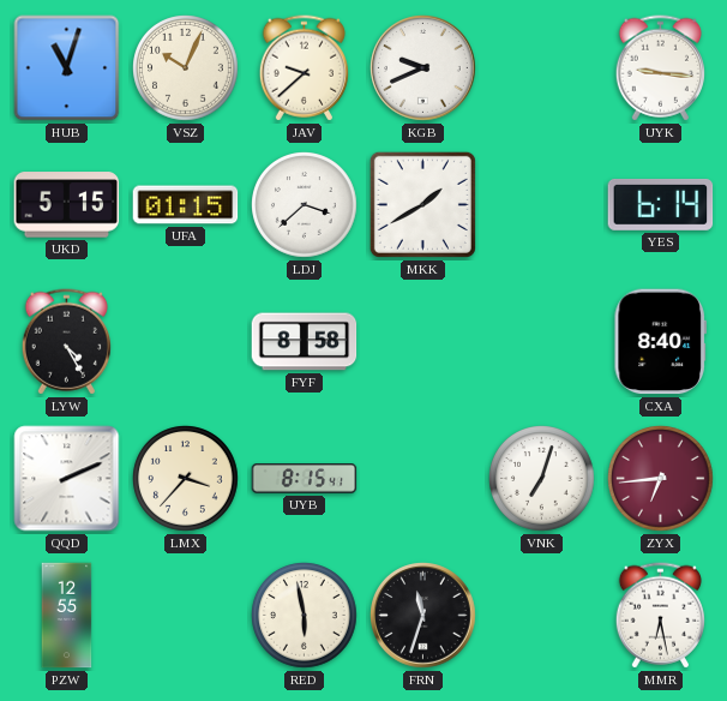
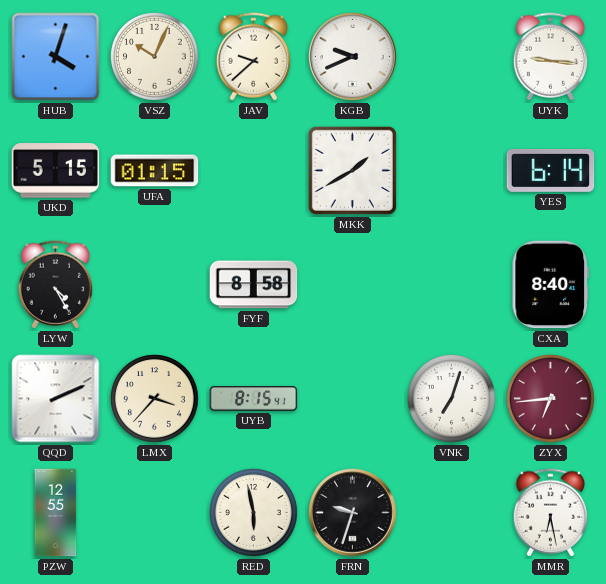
HUB: 11:03 -> 4:03
LDJ: 3:38 -> none
FRN: 11:33 -> 9:33
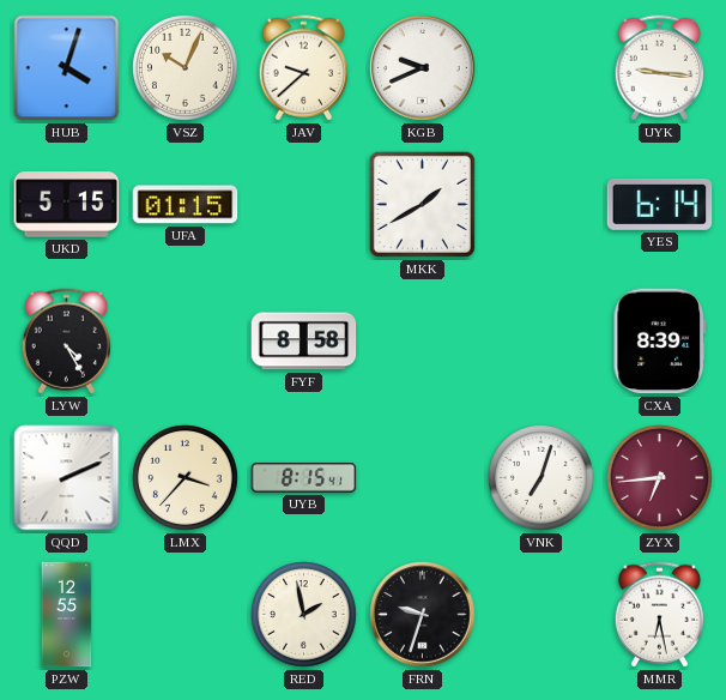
CXA: 8:40 -> 8:39
RED: 5:58 -> 1:58
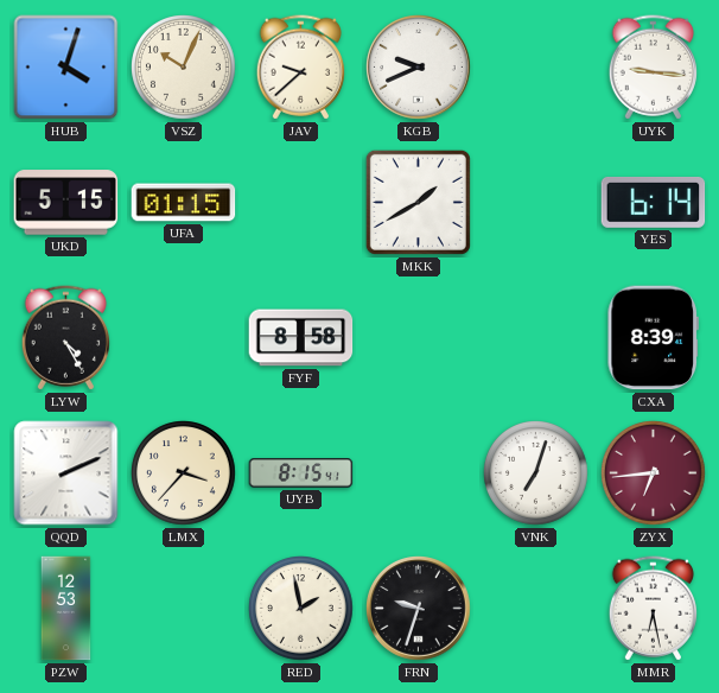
PZW: 12:55 -> 12:53
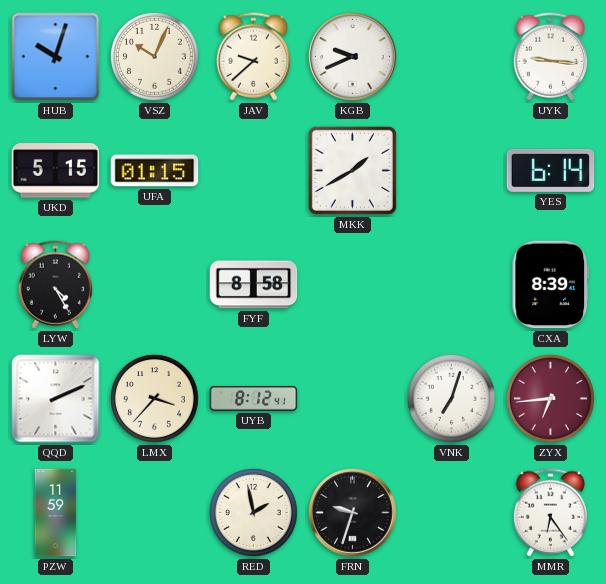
HUB: 4:03 -> 10:03
UYB: 8:15 -> 8:12
PZW: 12:53 -> 11:59
MMR: 6:28 -> 6:24
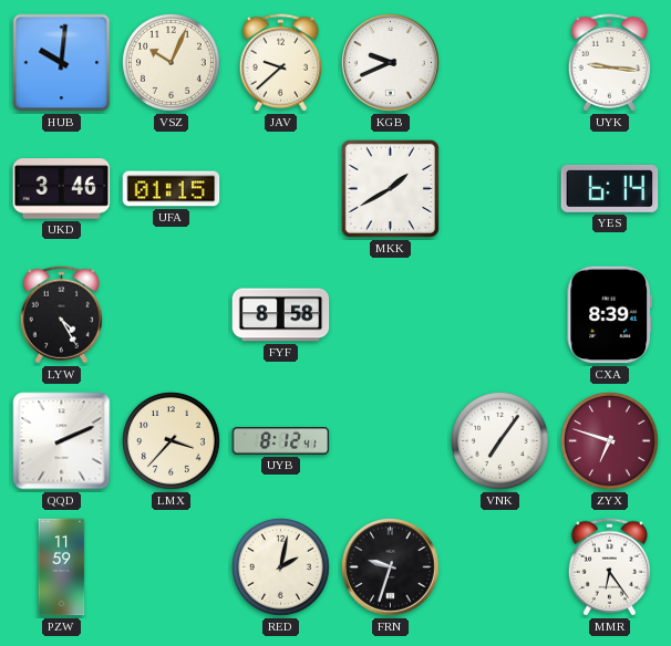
HUB: 10:03 -> 10:01
UKD: 5:15 -> 3:46
VNK: 7:03 -> 7:06
ZYX: 6:44 -> 6:48
RED: 1:58 -> 2:02
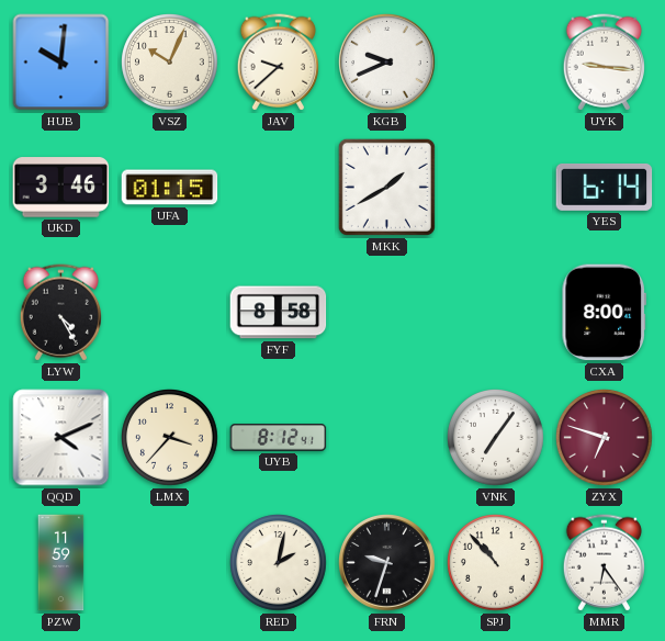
CXA: 8:39 -> 8:00
QQD: 2:11 -> 4:11
SPJ: none -> 10:53
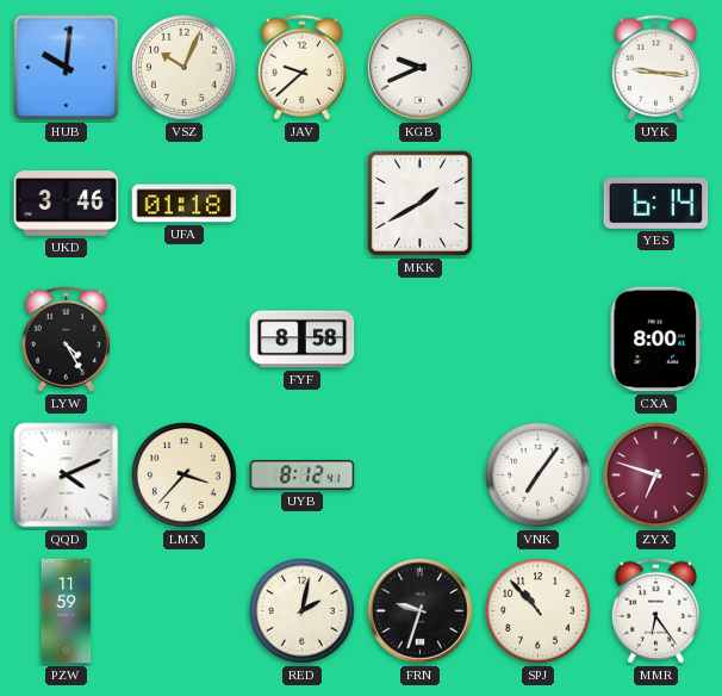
UFA: 01:15 -> 01:18
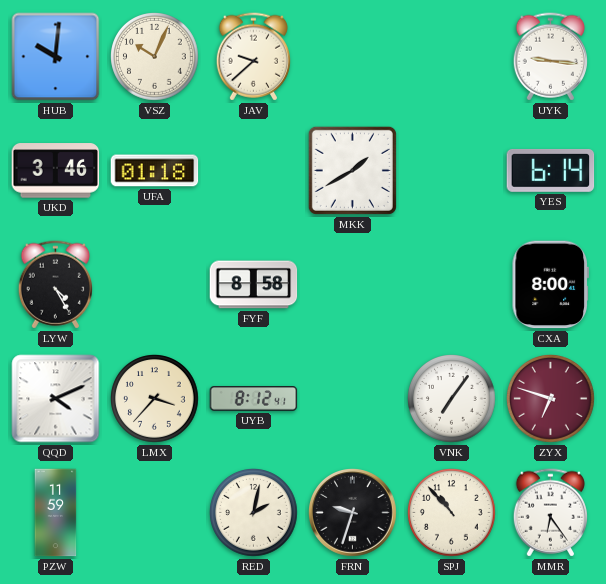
KGB: 9:41 -> none
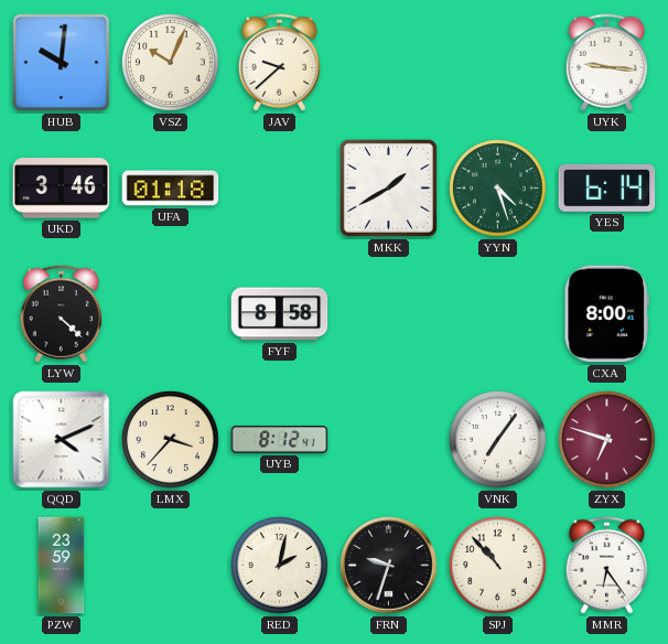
YYN: none -> 4:27
LYW: 4:25 -> 4:22
PZW: 11:59 -> 23:59
